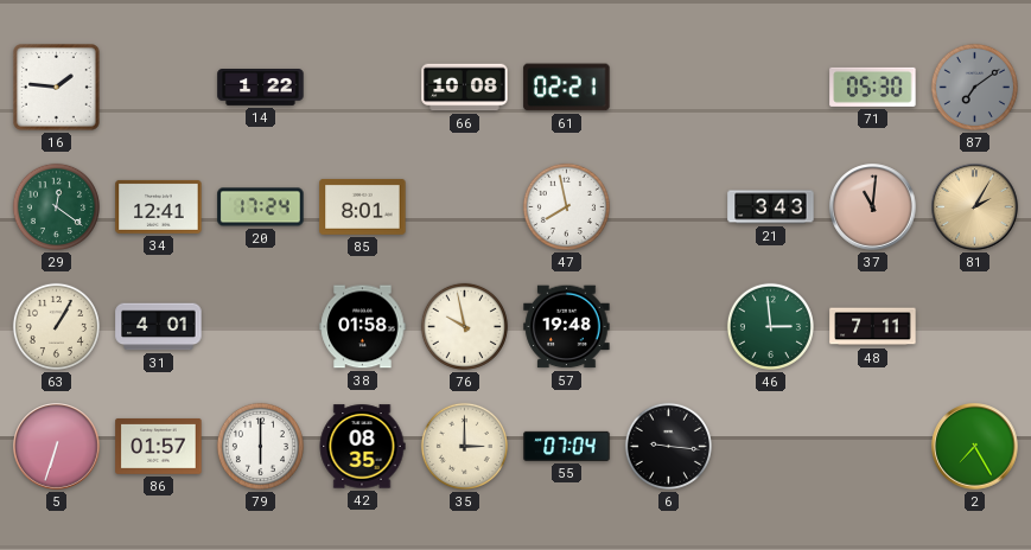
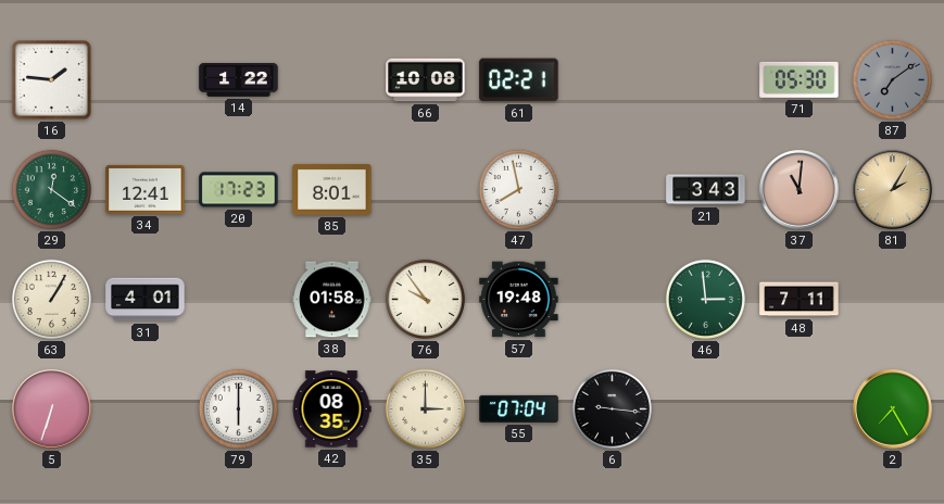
20: 17:24 -> 17:23
76: 9:58 -> 9:54
86: 01:57 -> none
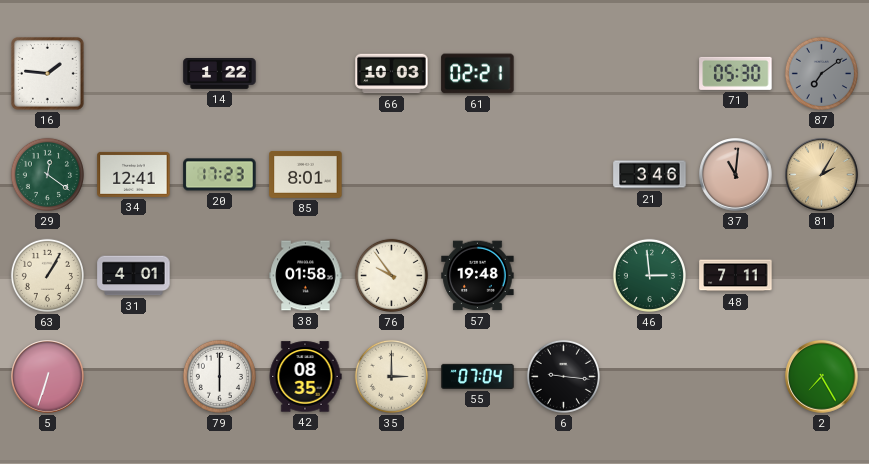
66: 10:08 -> 10:03
47: 7:58 -> none
21: 3:43 -> 3:46
